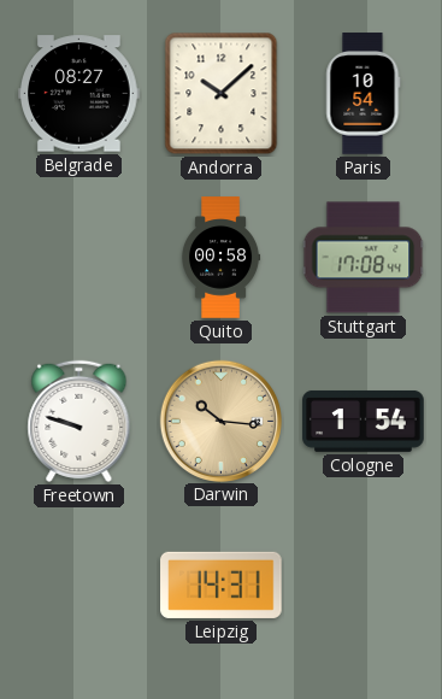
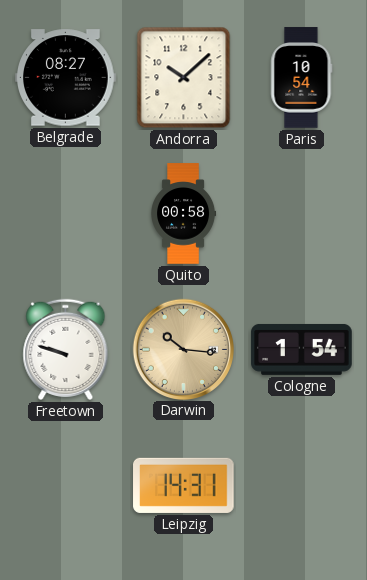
Stuttgart: 17:08 -> none
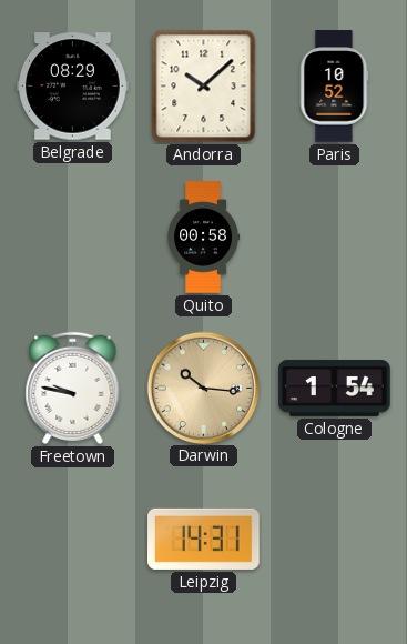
Belgrade: 08:27 -> 08:29
Paris: 10:54 -> 10:52
Freetown: 9:48 -> 9:47
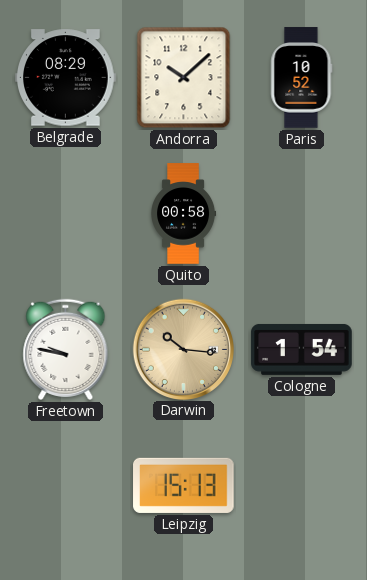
Leipzig: 14:31 -> 15:13
